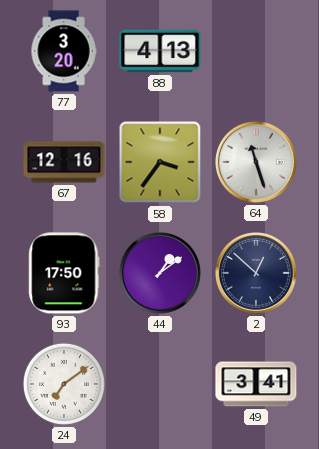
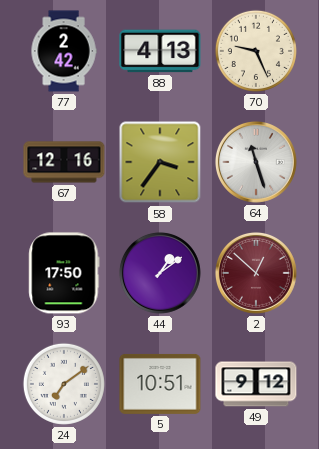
77: 3:20 -> 2:42
70: none -> 9:26
2 dial: navy -> burgundy
5: none -> 10:51
49: 3:41 -> 9:12
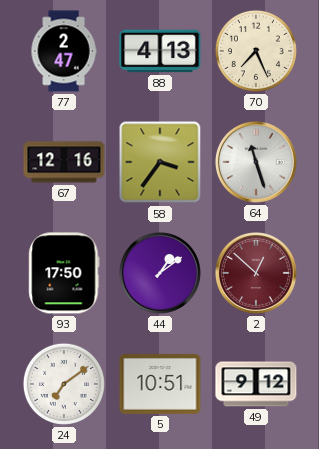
77: 2:42 -> 2:47
70: 9:26 -> 7:26
